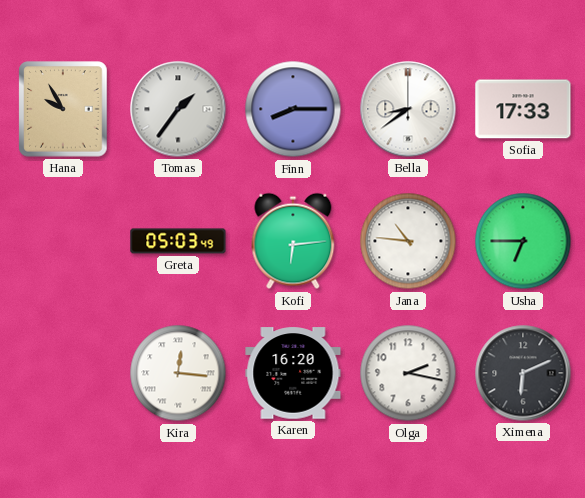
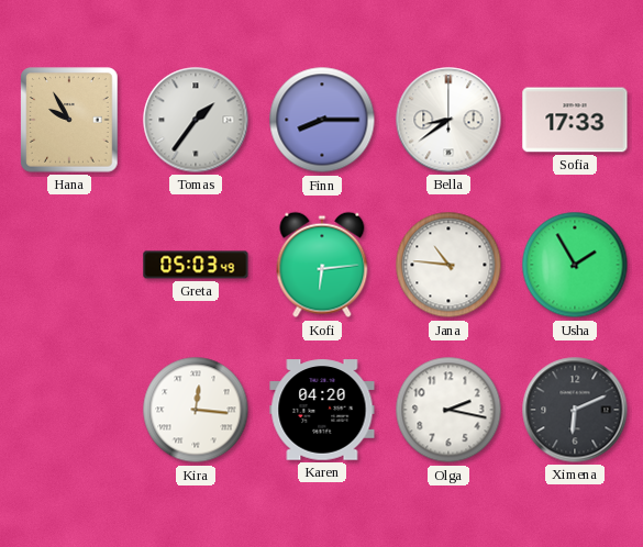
Usha: 6:45 -> 1:55
Karen: 16:20 -> 04:20
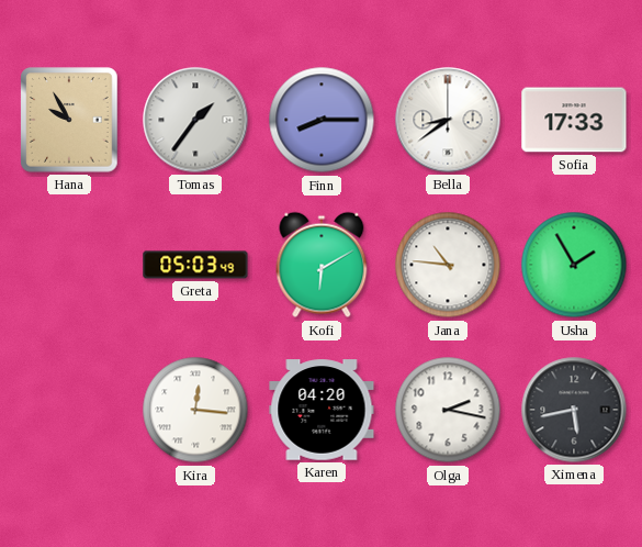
Kofi: 6:14 -> 6:10
Ximena: 6:11 -> 5:43
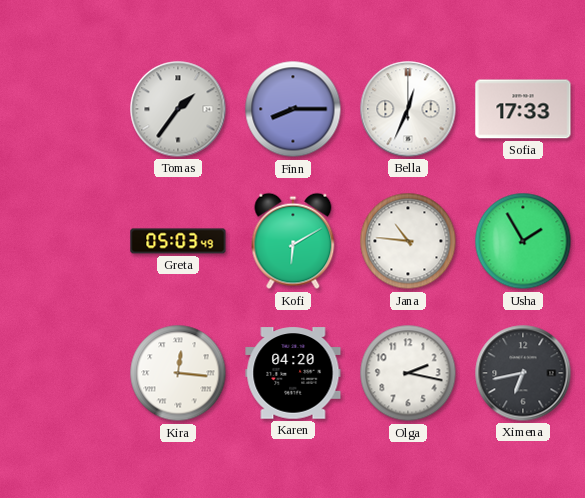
Hana: 9:55 -> none
Bella: 8:39 -> 12:34
Ximena: 5:43 -> 6:43
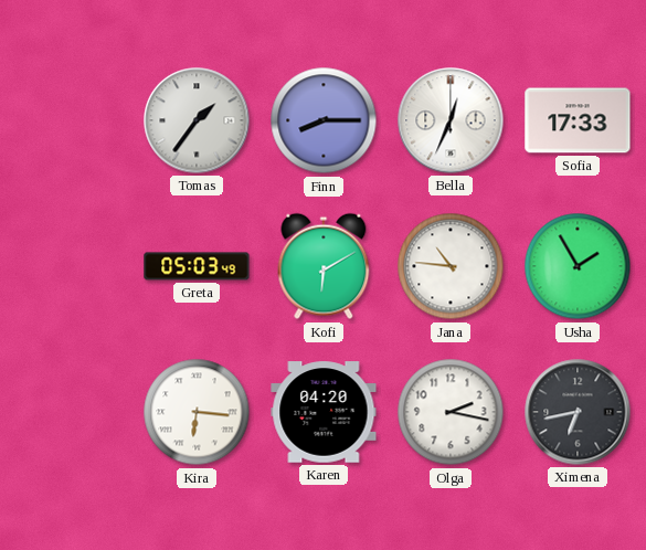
Kira: 12:16 -> 6:16
